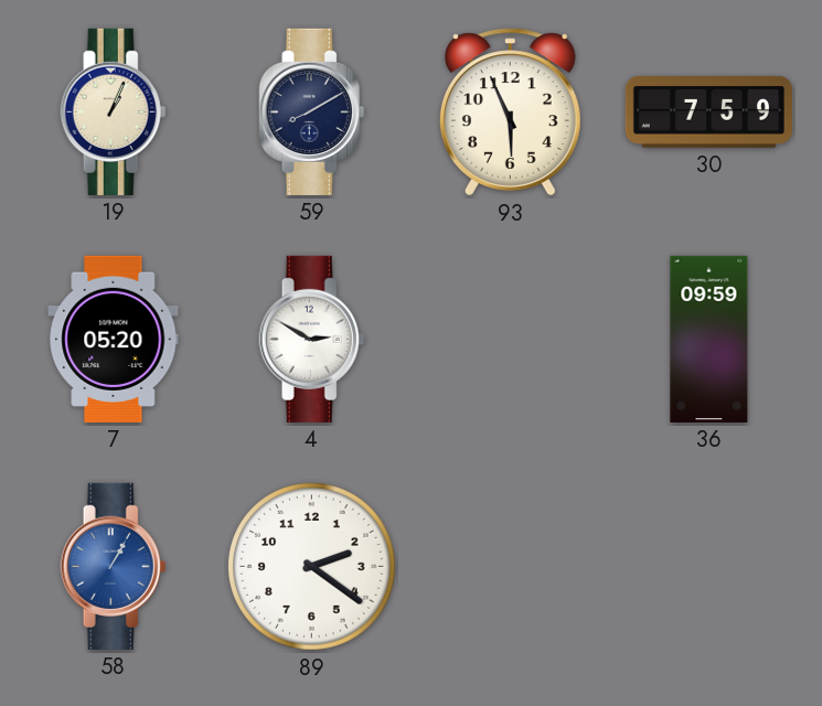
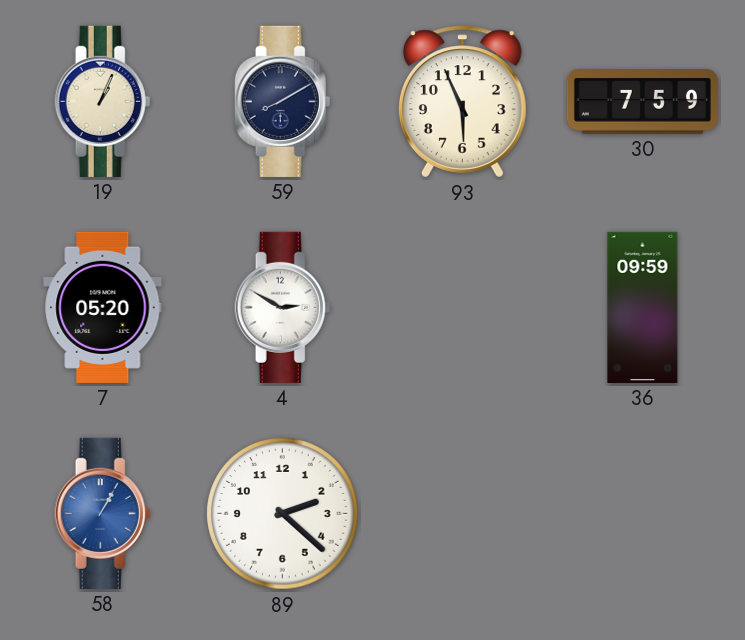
89: 2:21 -> 2:22
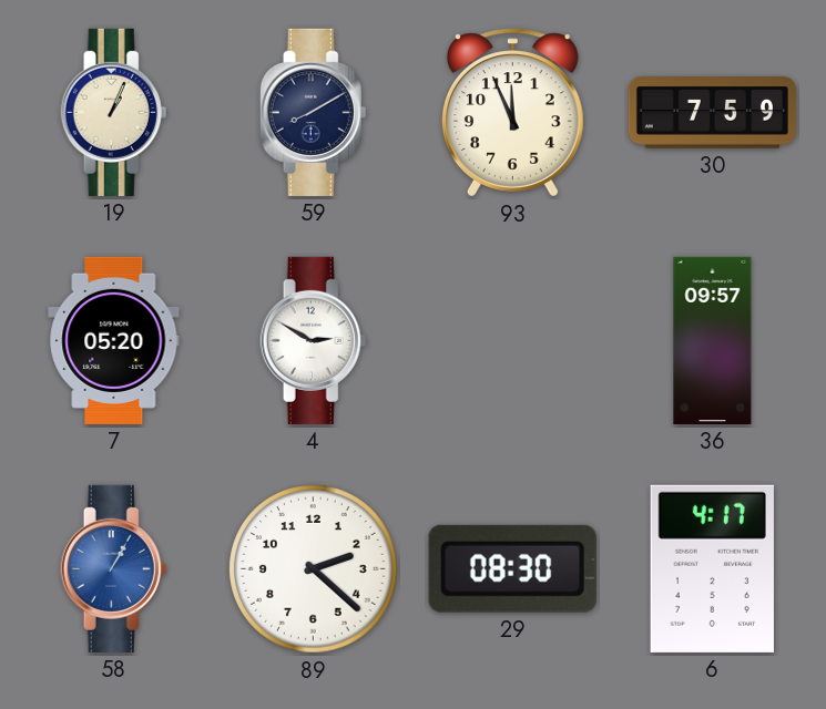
93: 5:56 -> 11:56
36: 09:59 -> 09:57
29: none -> 08:30
6: none -> 4:17
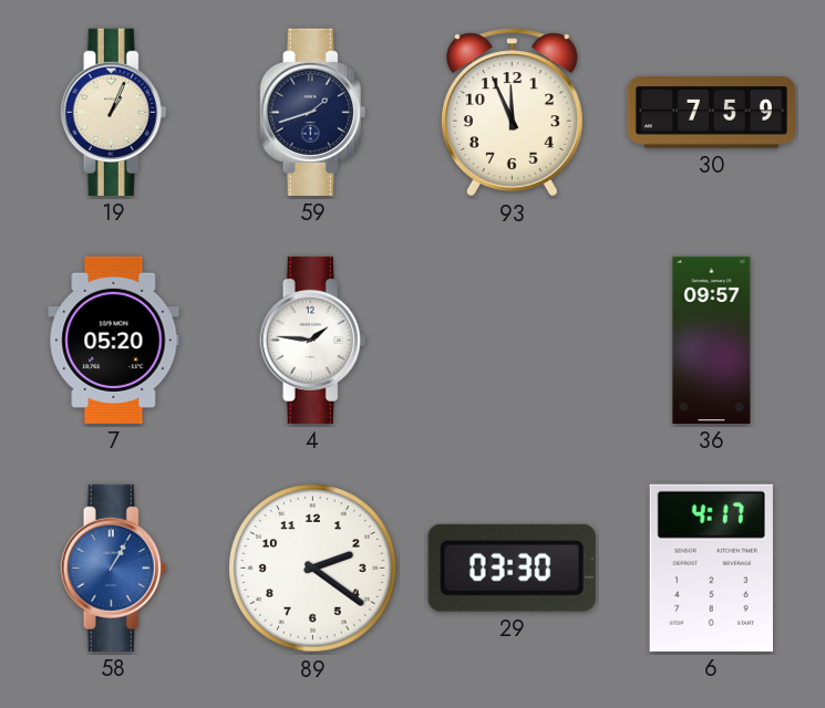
59: 8:10 -> 1:42
4: 2:50 -> 1:46
89: 2:22 -> 2:21
29: 08:30 -> 03:30
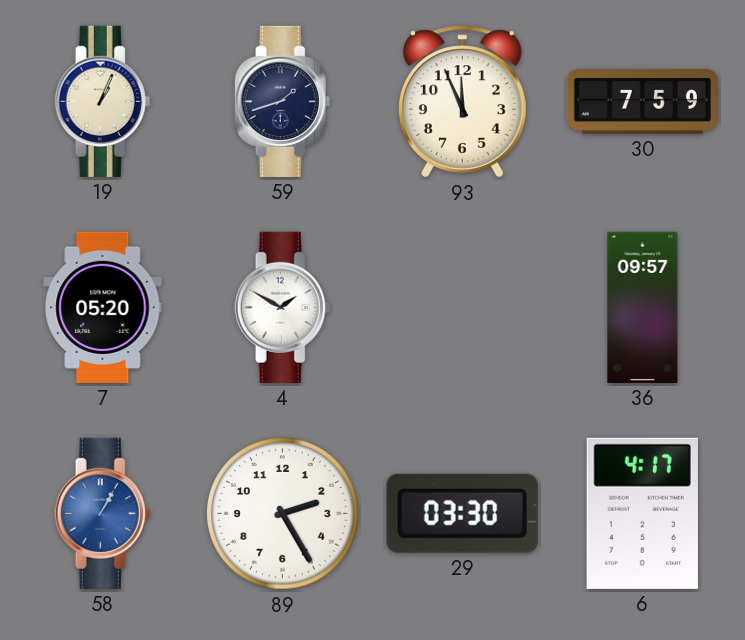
4: 1:46 -> 1:50
89: 2:21 -> 2:25
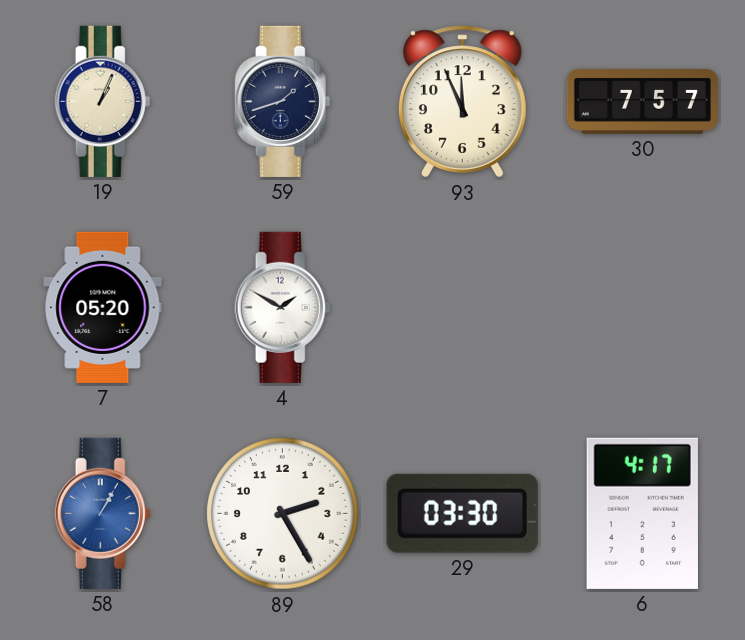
30: 7:59 -> 7:57
36: 09:57 -> none
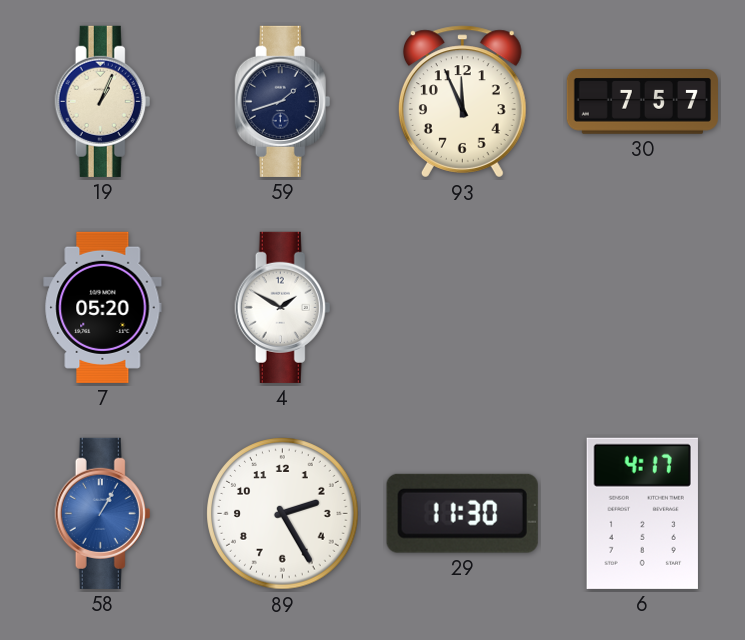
29: 03:30 -> 11:30
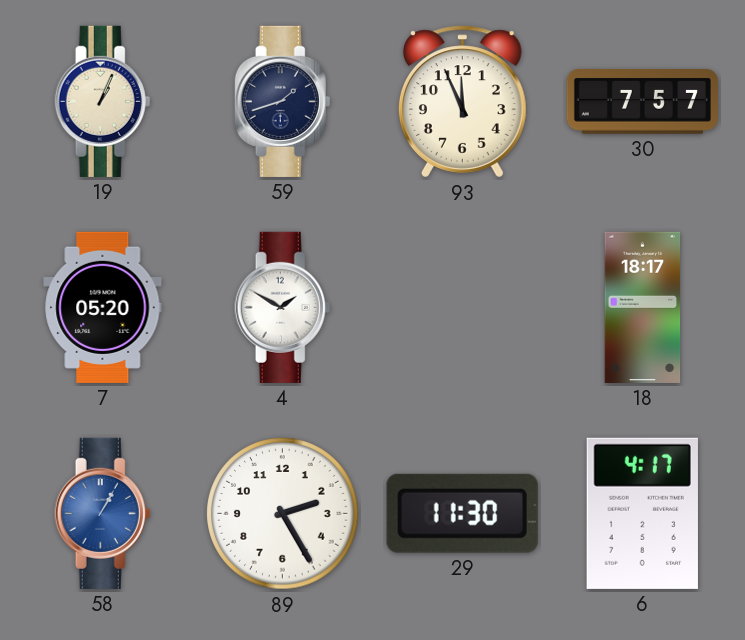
18: none -> 18:17
